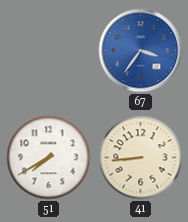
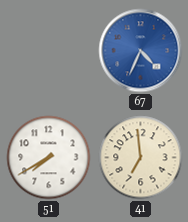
67: 3:36 -> 4:34
41: 8:44 -> 6:59
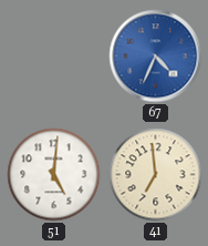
51: 7:40 -> 5:01
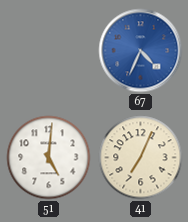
41: 6:59 -> 7:04
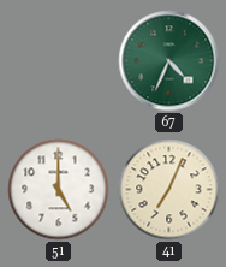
67 dial: blue -> green
51: 5:01 -> 5:00
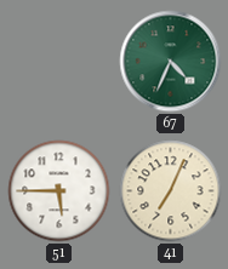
51: 5:00 -> 5:45
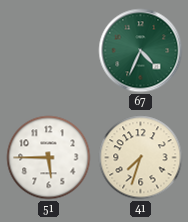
41: 7:04 -> 7:33
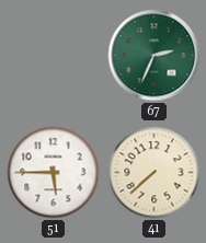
67: 4:34 -> 2:34
41: 7:33 -> 7:38
